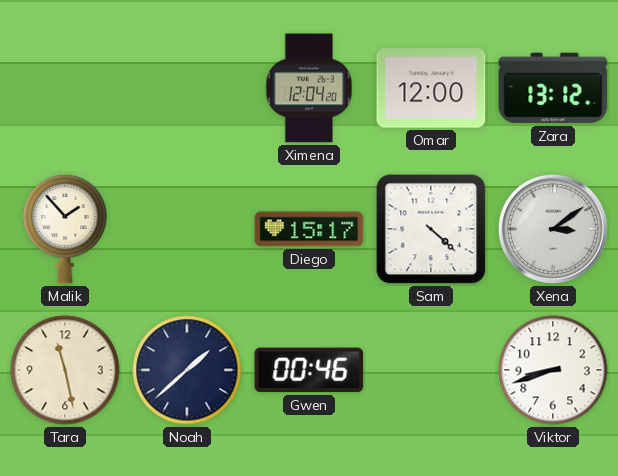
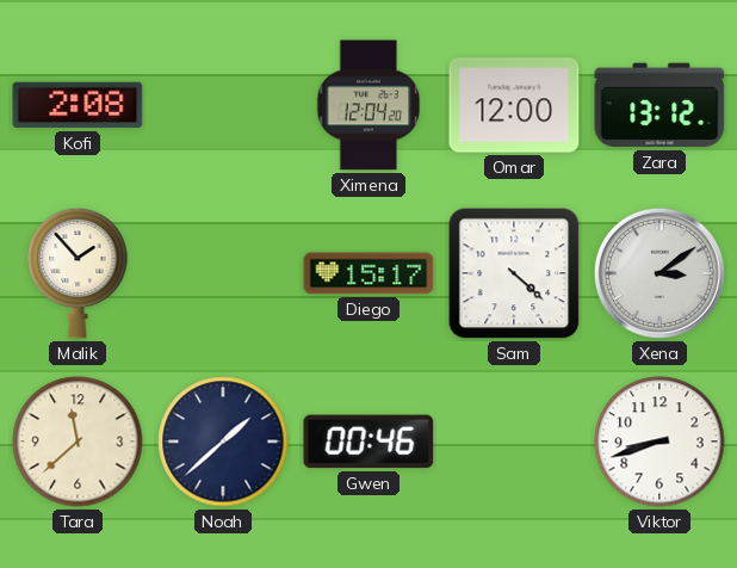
Kofi: none -> 2:08
Tara: 11:28 -> 11:38
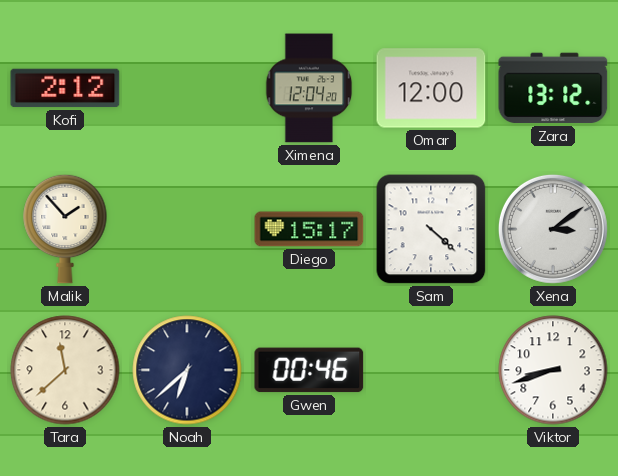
Kofi: 2:08 -> 2:12
Noah: 1:38 -> 6:38
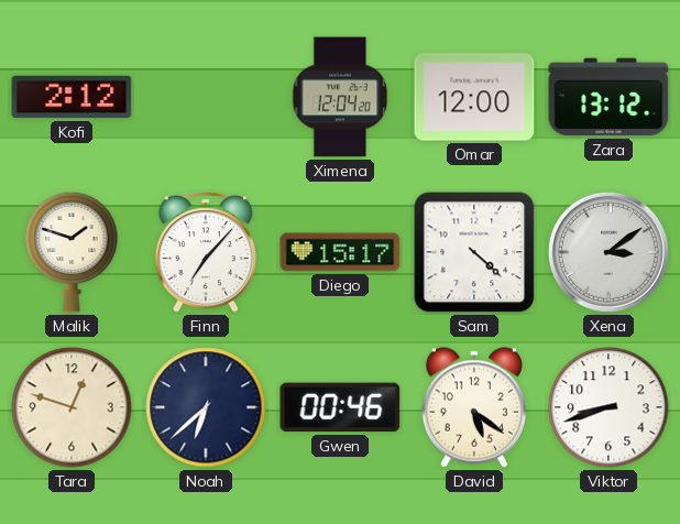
Malik: 1:53 -> 1:48
Finn: none -> 7:07
Tara: 11:38 -> 12:48
David: none -> 5:21
